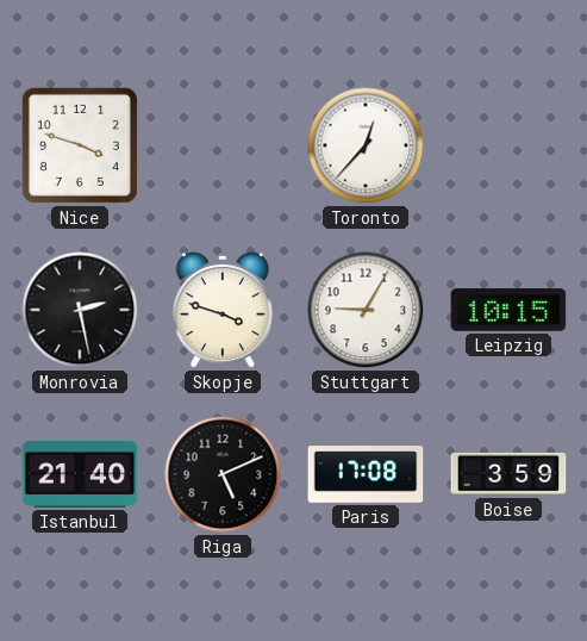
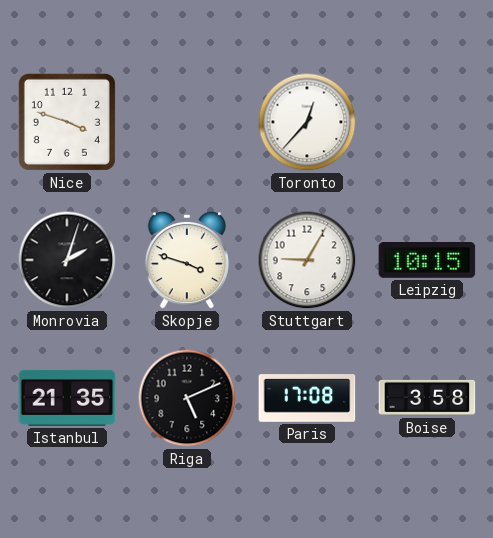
Monrovia: 2:28 -> 2:03
Istanbul: 21:40 -> 21:35
Boise: 3:59 -> 3:58
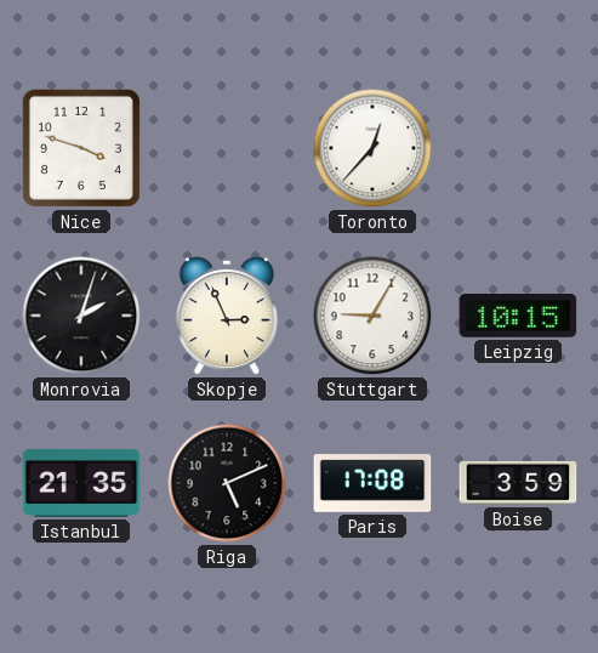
Skopje: 3:48 -> 2:56
Boise: 3:58 -> 3:59
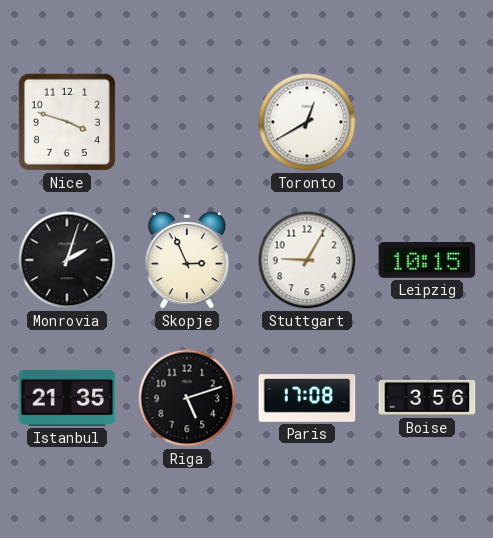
Toronto: 12:37 -> 12:40
Riga: 5:11 -> 5:12
Boise: 3:59 -> 3:56
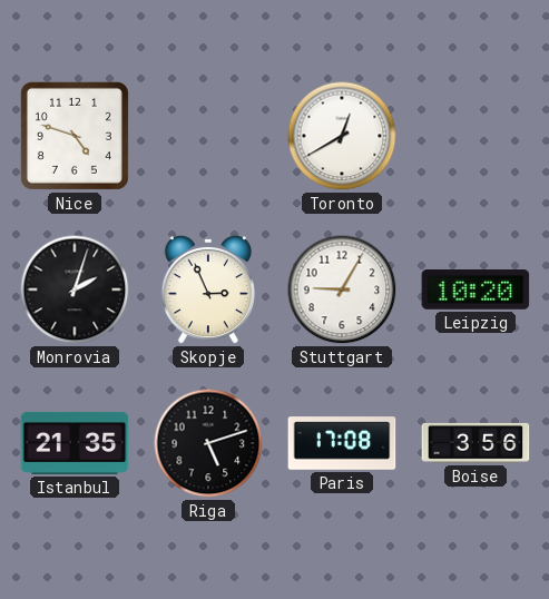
Nice: 3:48 -> 4:48
Leipzig: 10:15 -> 10:20
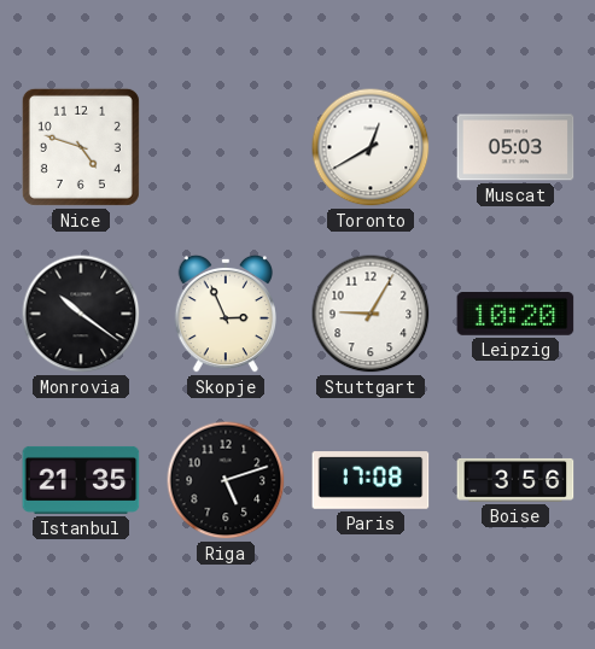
Muscat: none -> 05:03
Monrovia: 2:03 -> 10:21
